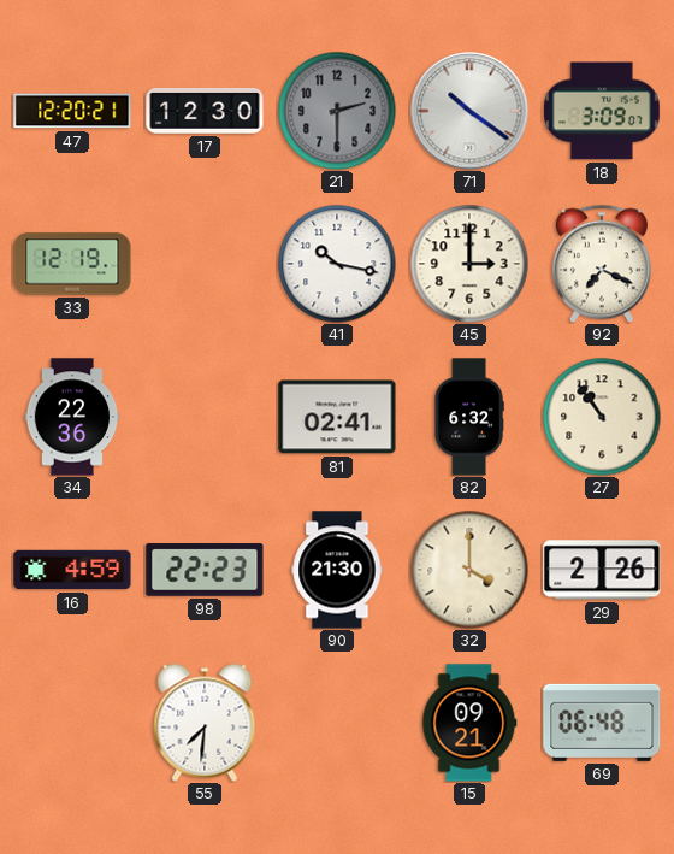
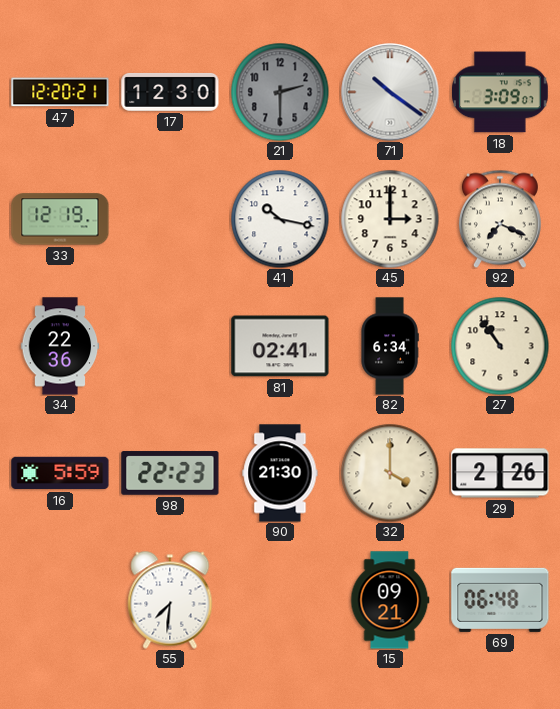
82: 6:32 -> 6:34
16: 4:59 -> 5:59
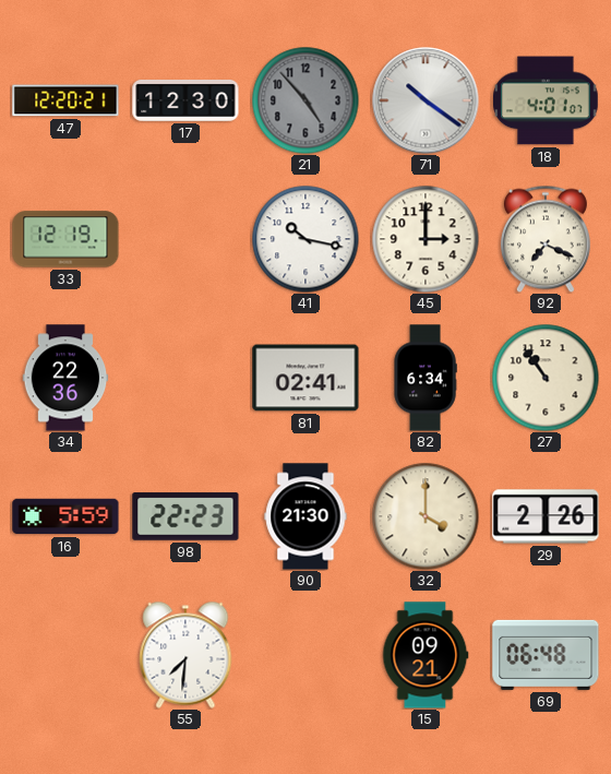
21: 2:30 -> 4:53
18: 3:09 -> 4:01
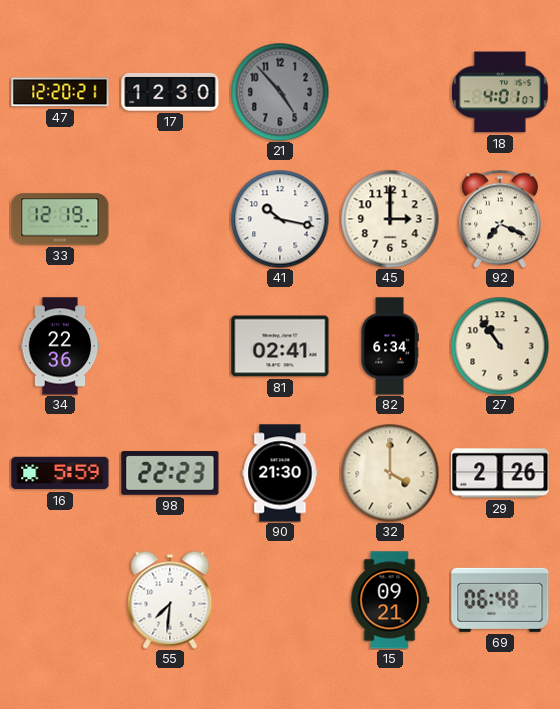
71: 10:21 -> none
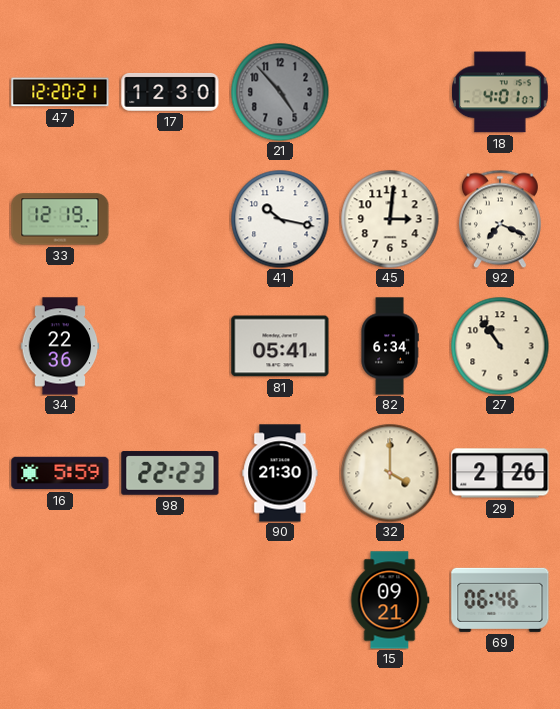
45: 3:00 -> 3:01
81: 02:41 -> 05:41
55: 7:31 -> none
69: 06:48 -> 06:46
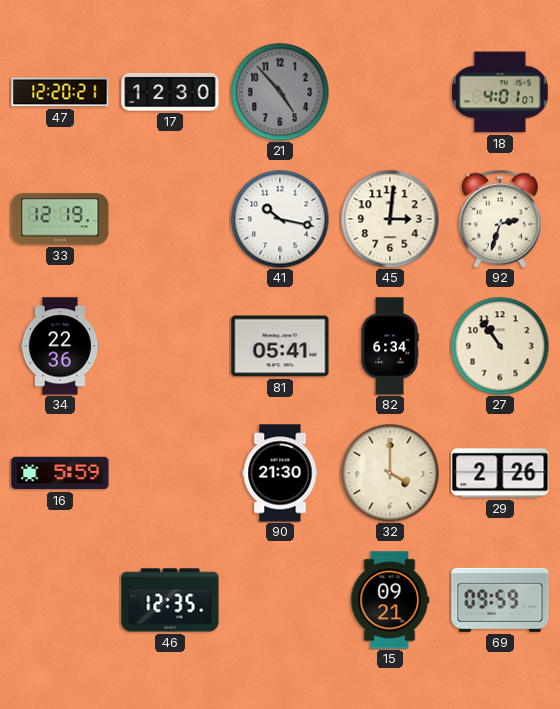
92: 7:19 -> 2:33
98: 22:23 -> none
46: none -> 12:35
69: 06:46 -> 09:59
